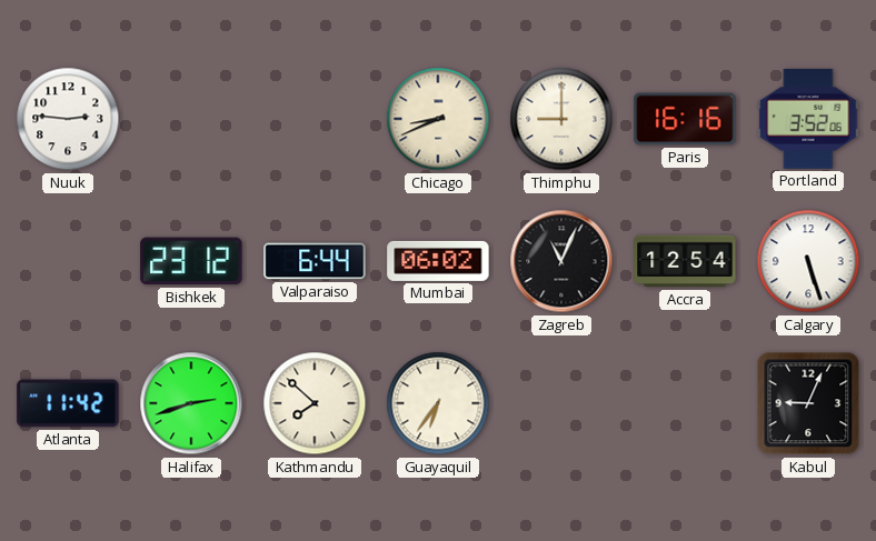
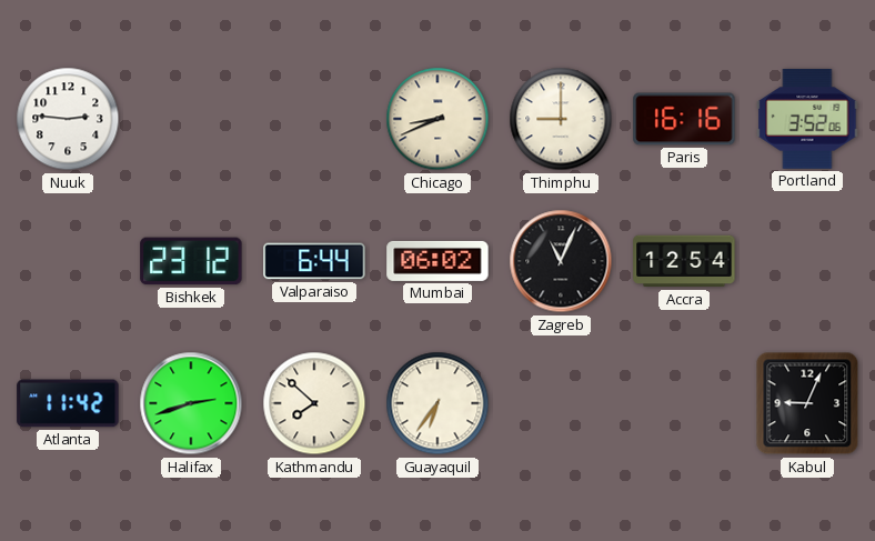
Calgary: 5:27 -> none
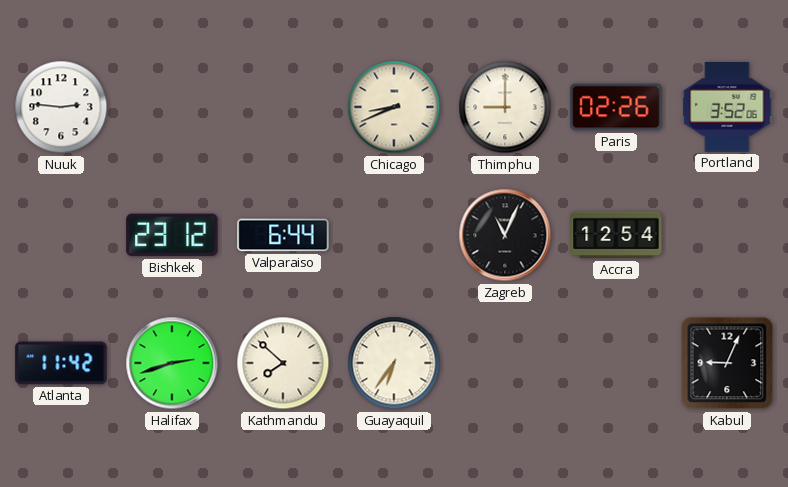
Paris: 16:16 -> 02:26
Mumbai: 06:02 -> none
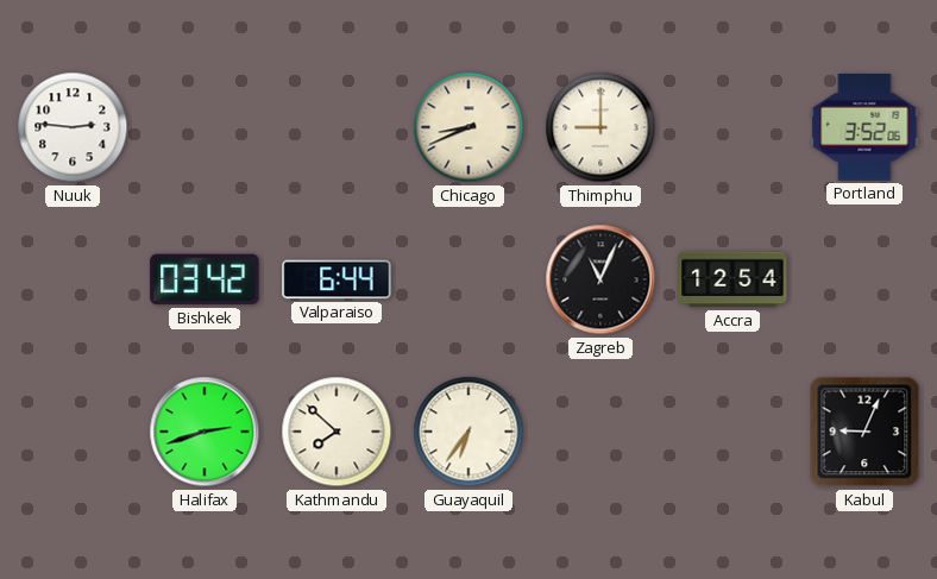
Paris: 02:26 -> none
Bishkek: 23:12 -> 03:42
Atlanta: 11:42 -> none
